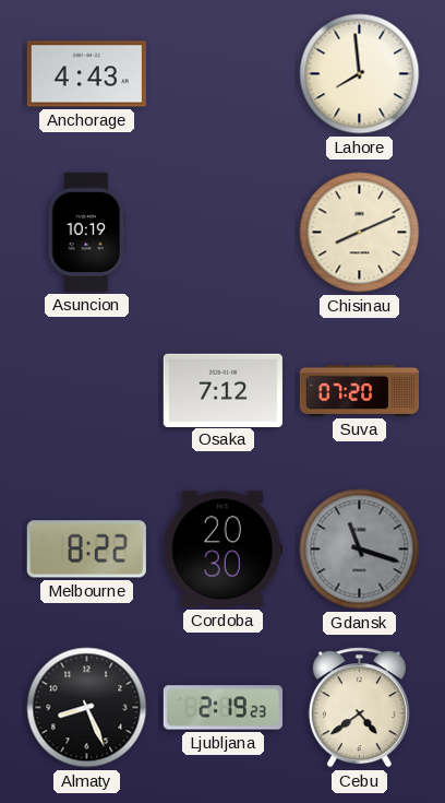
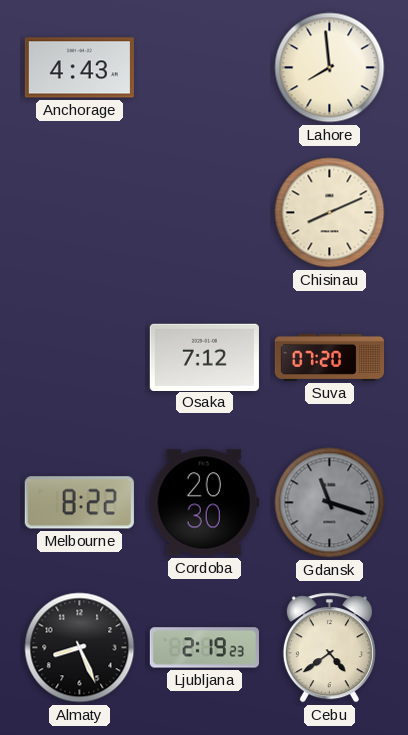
Asuncion: 10:19 -> none
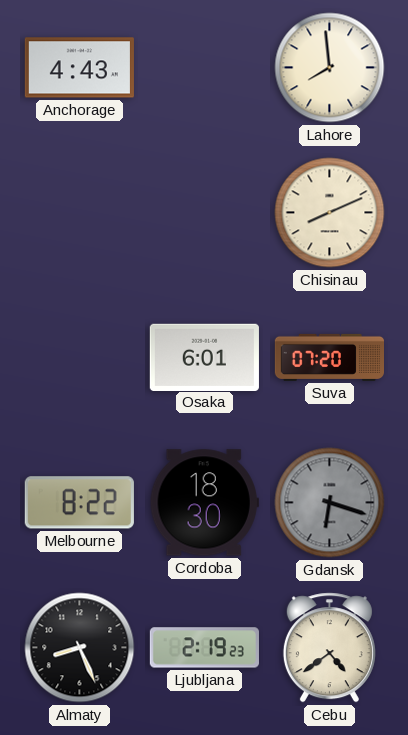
Osaka: 7:12 -> 6:01
Cordoba: 20:30 -> 18:30
Gdansk: 11:18 -> 6:18
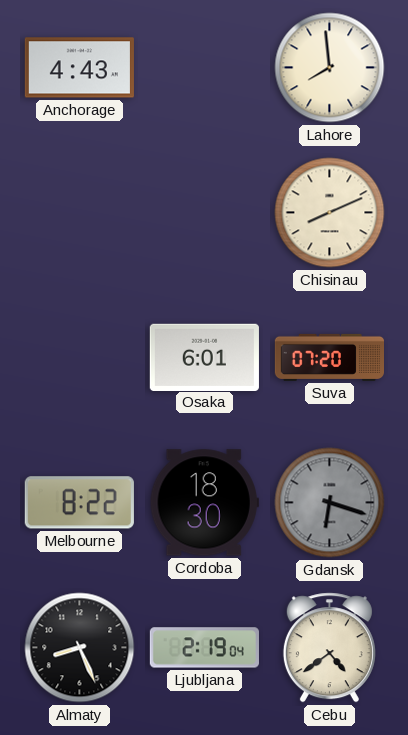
Ljubljana: 2:19:23 -> 2:19:04
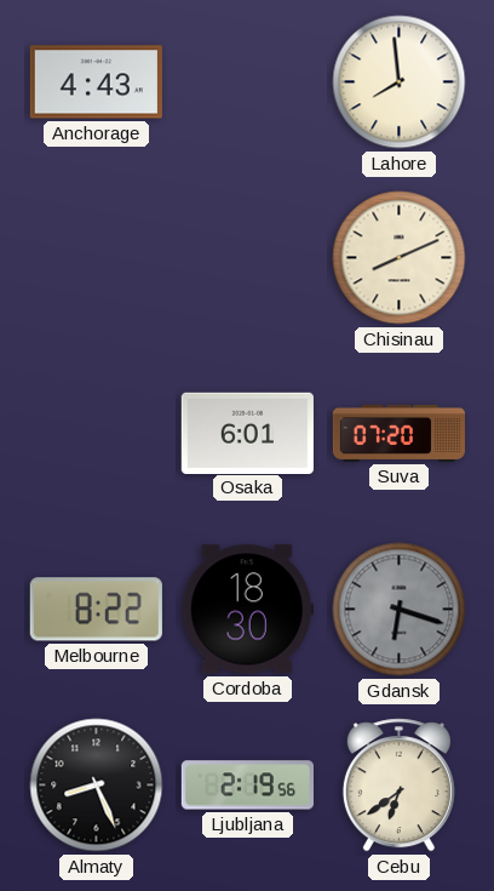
Ljubljana: 2:19:04 -> 2:19:56
Cebu: 4:39 -> 6:39
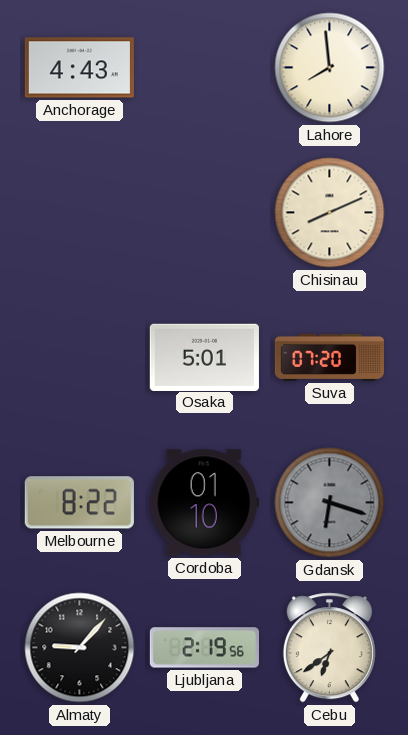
Osaka: 6:01 -> 5:01
Cordoba: 18:30 -> 01:10
Almaty: 8:26 -> 9:07
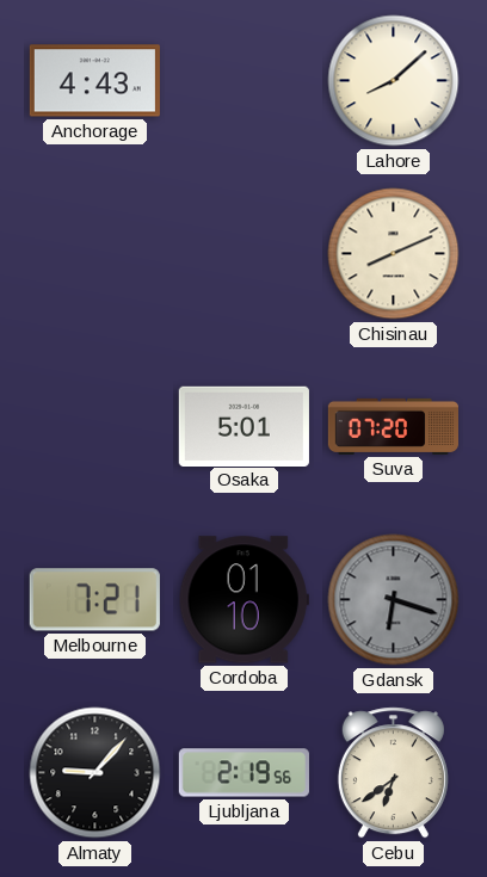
Lahore: 7:59 -> 8:08
Melbourne: 8:22 -> 7:21
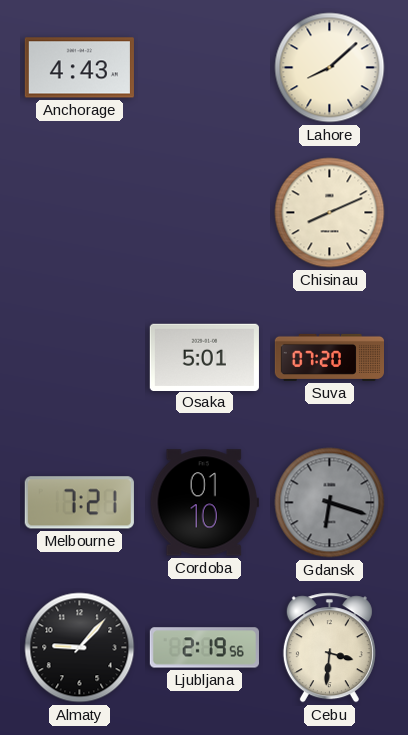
Cebu: 6:39 -> 3:31
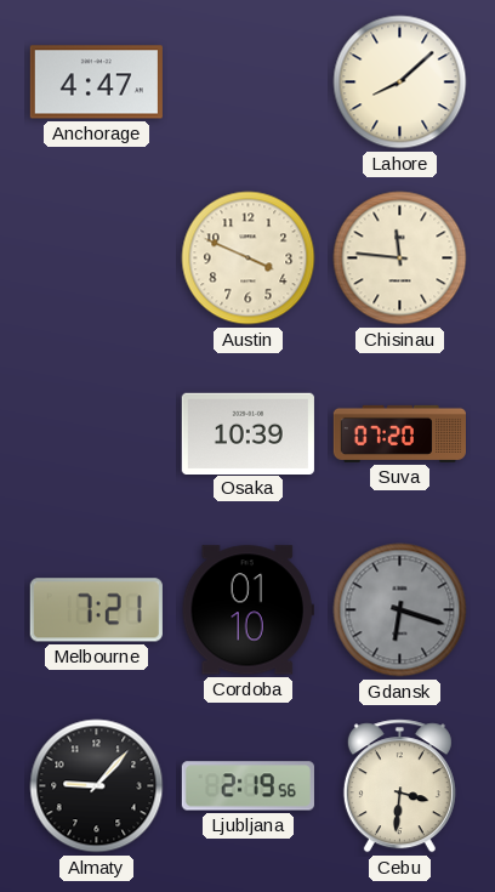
Anchorage: 4:43 -> 4:47
Austin: none -> 3:49
Chisinau: 8:11 -> 11:46
Osaka: 5:01 -> 10:39
